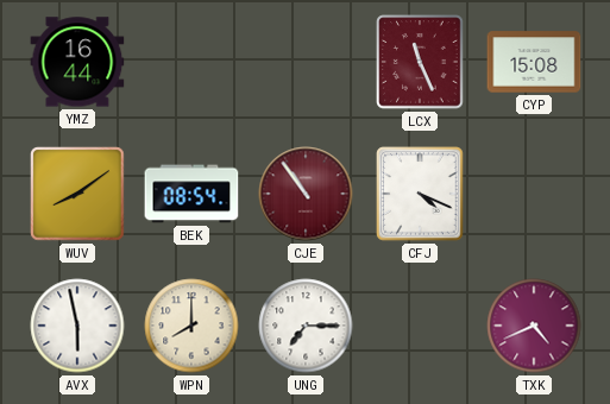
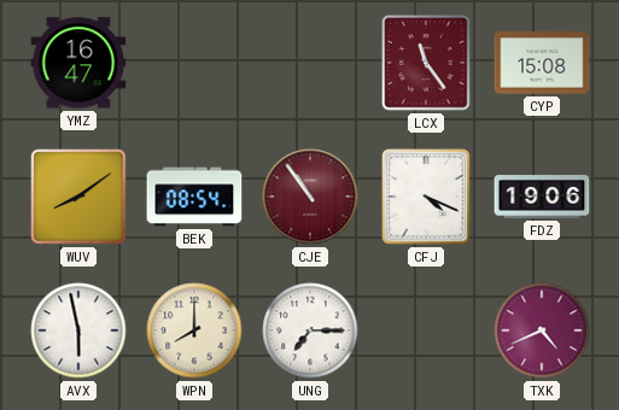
YMZ: 16:44 -> 16:47
LCX: 11:26 -> 11:24
FDZ: none -> 19:06
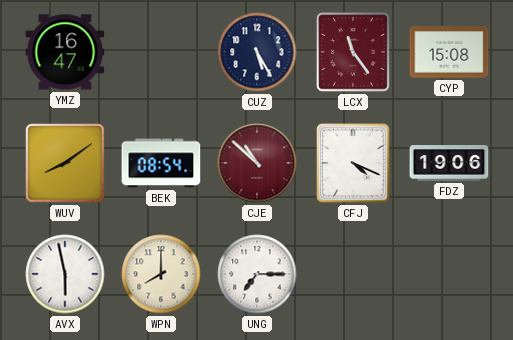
CUZ: none -> 5:25
CJE: 10:54 -> 10:52
TXK: 4:41 -> none
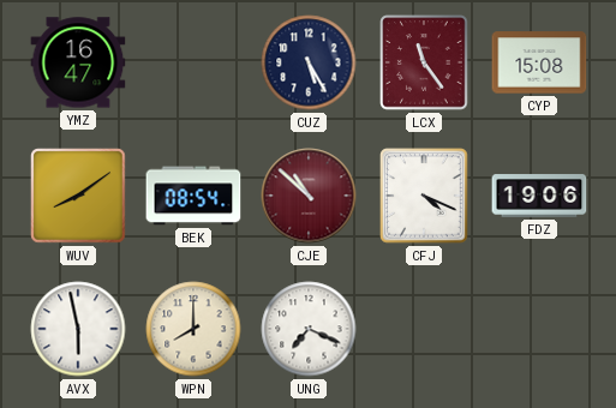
UNG: 7:15 -> 7:19
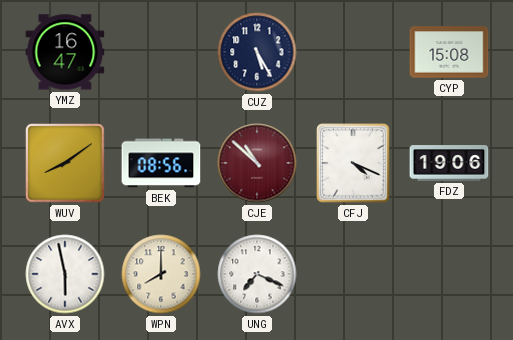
LCX: 11:24 -> none
BEK: 08:54 -> 08:56
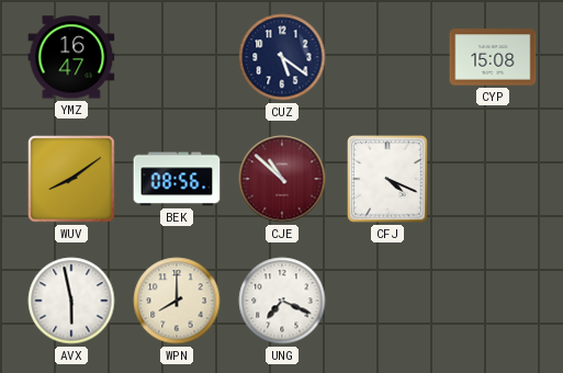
CUZ: 5:25 -> 5:21
FDZ: 19:06 -> none
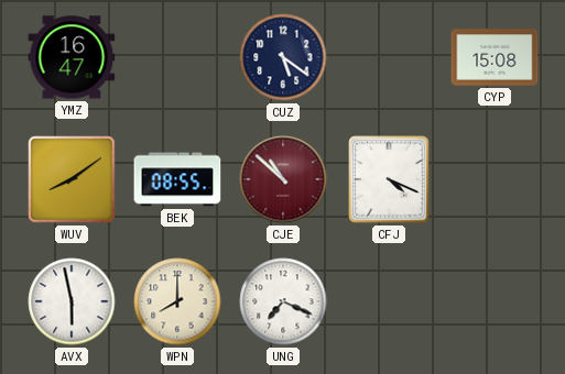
BEK: 08:56 -> 08:55
